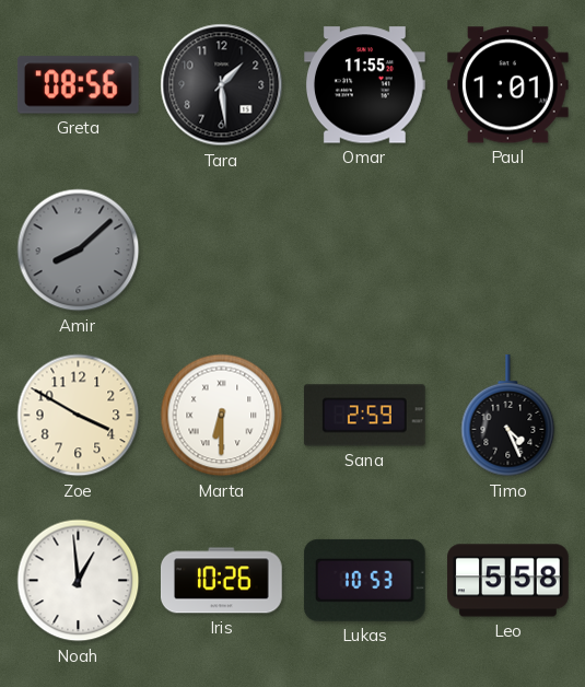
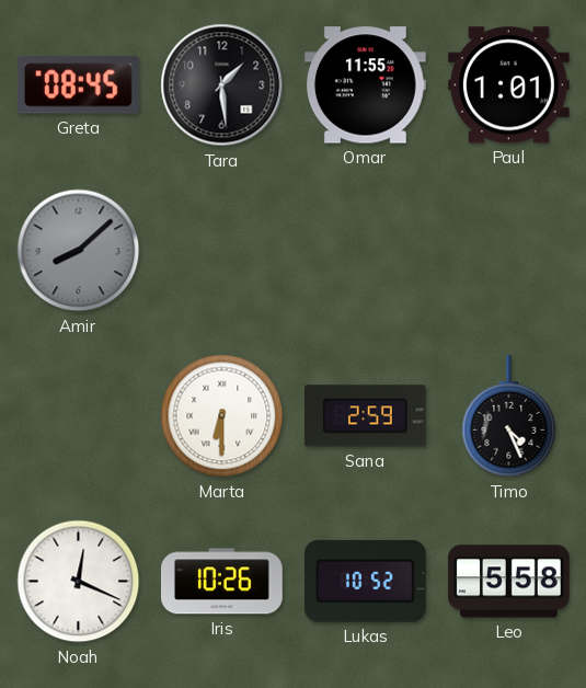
Greta: 08:56 -> 08:45
Zoe: 3:50 -> none
Noah: 12:59 -> 12:19
Lukas: 10:53 -> 10:52
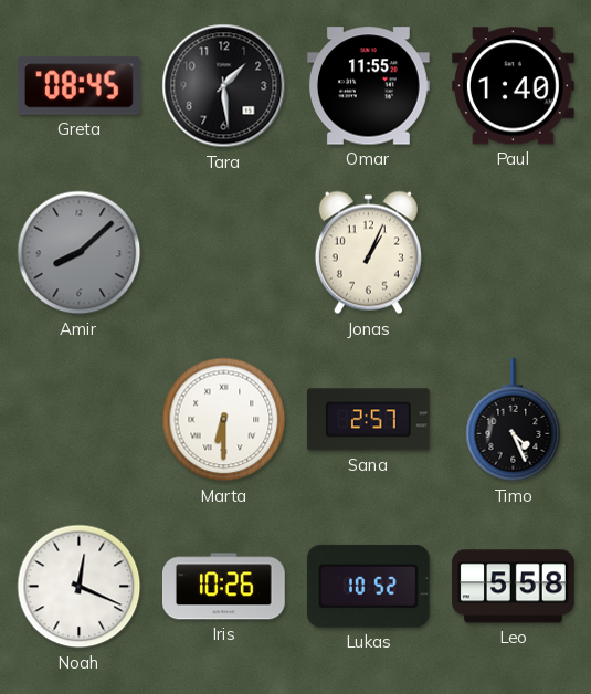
Paul: 1:01 -> 1:40
Jonas: none -> 1:04
Sana: 2:59 -> 2:57
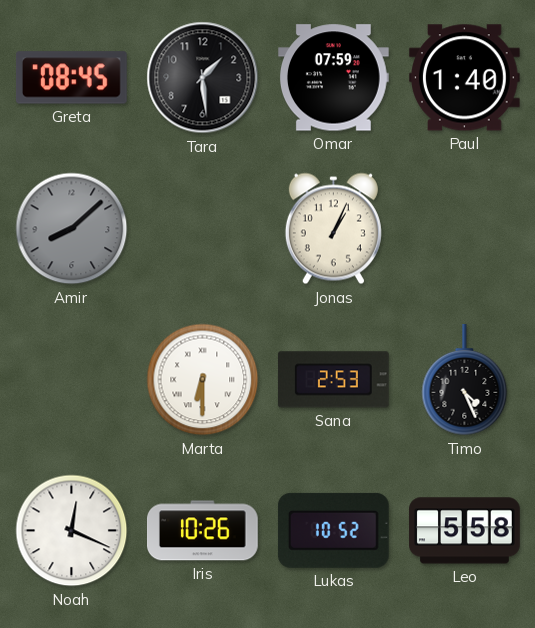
Omar: 11:55 -> 07:59
Sana: 2:57 -> 2:53
